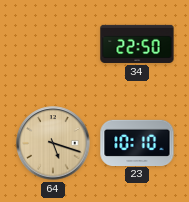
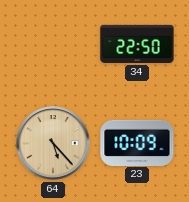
64: 5:18 -> 5:23
23: 10:10 -> 10:09
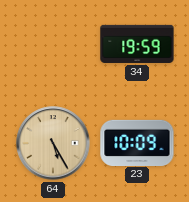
34: 22:50 -> 19:59
64: 5:23 -> 5:25
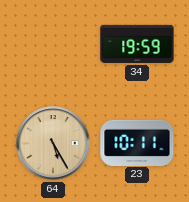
23: 10:09 -> 10:11
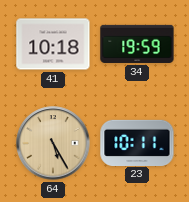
41: none -> 10:18
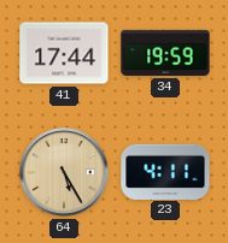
41: 10:18 -> 17:44
23: 10:11 -> 4:11
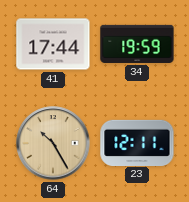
64: 5:25 -> 10:25
23: 4:11 -> 12:11
